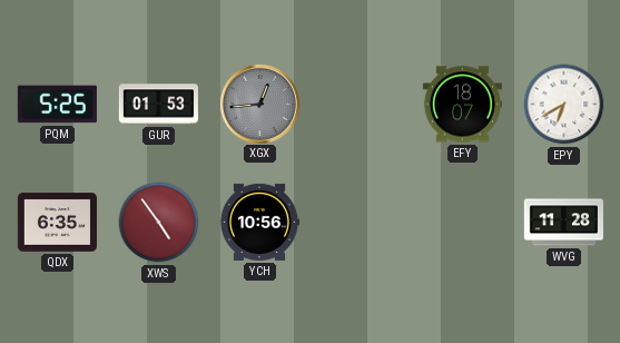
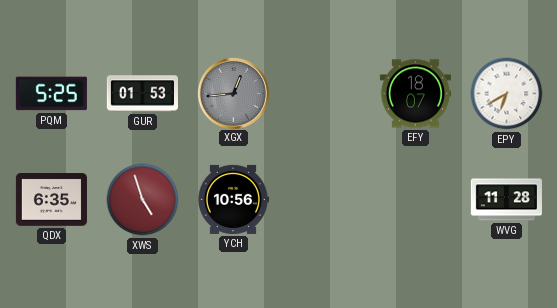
XWS: 4:54 -> 4:57
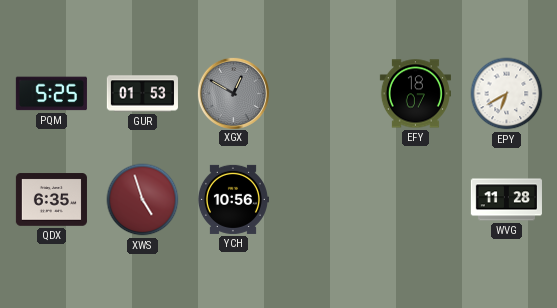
XGX: 12:44 -> 12:50
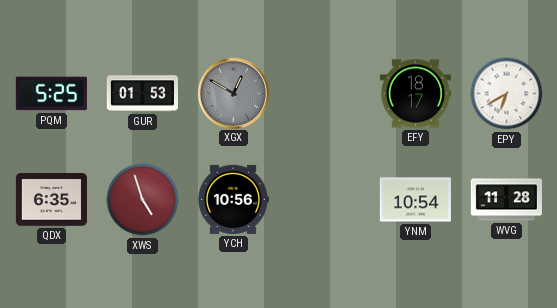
EFY: 18:07 -> 18:17
YNM: none -> 10:54
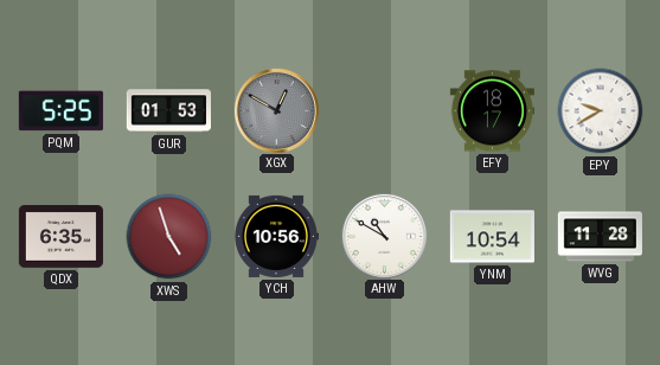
EPY: 6:40 -> 9:40
AHW: none -> 10:50
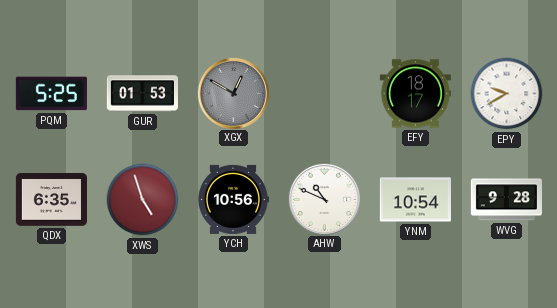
AHW: 10:50 -> 10:49
WVG: 11:28 -> 9:28
